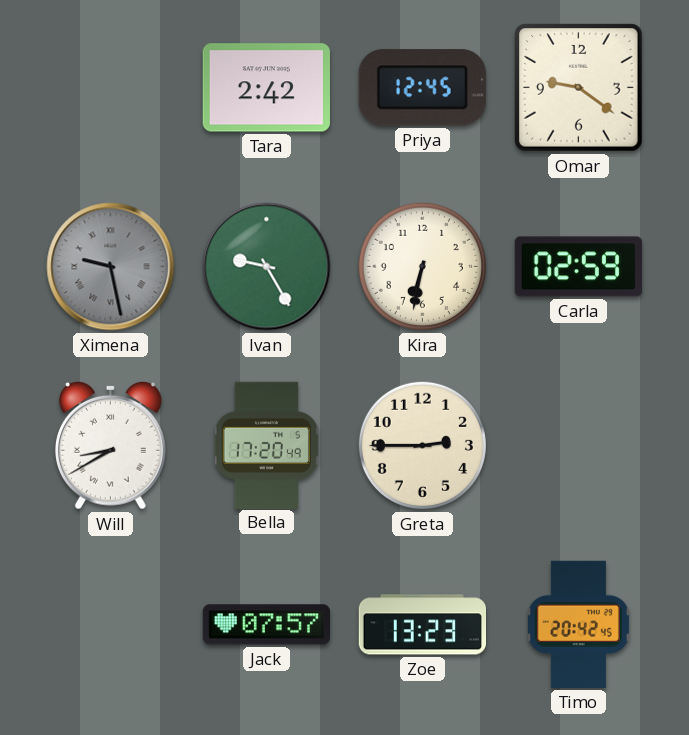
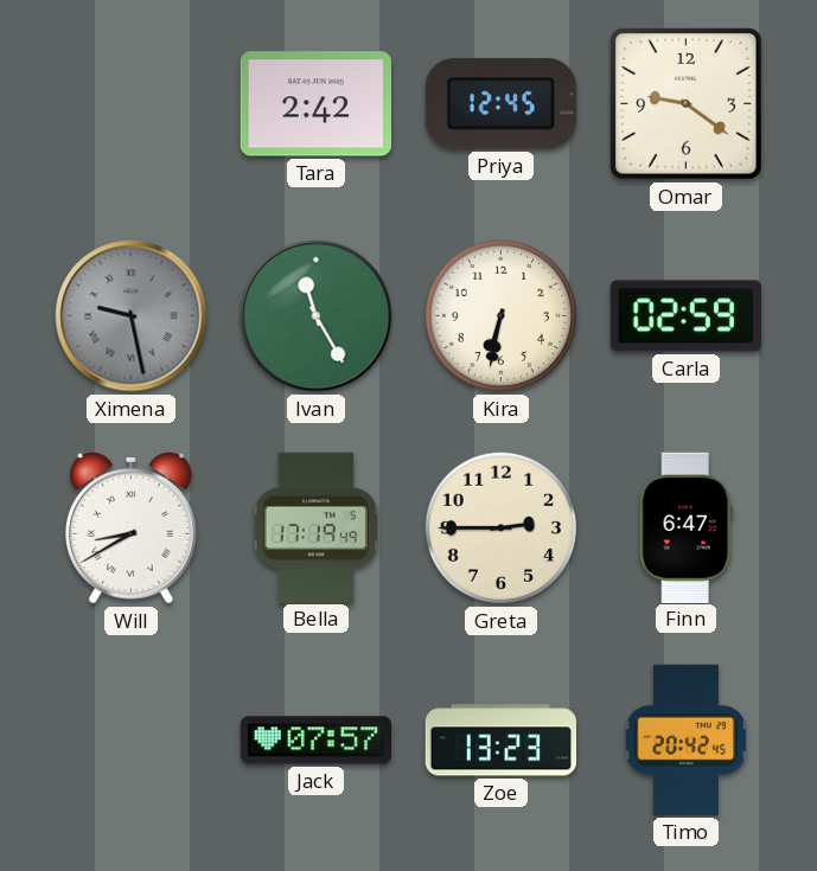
Ivan: 9:25 -> 11:25
Bella: 17:20 -> 17:19
Finn: none -> 6:47
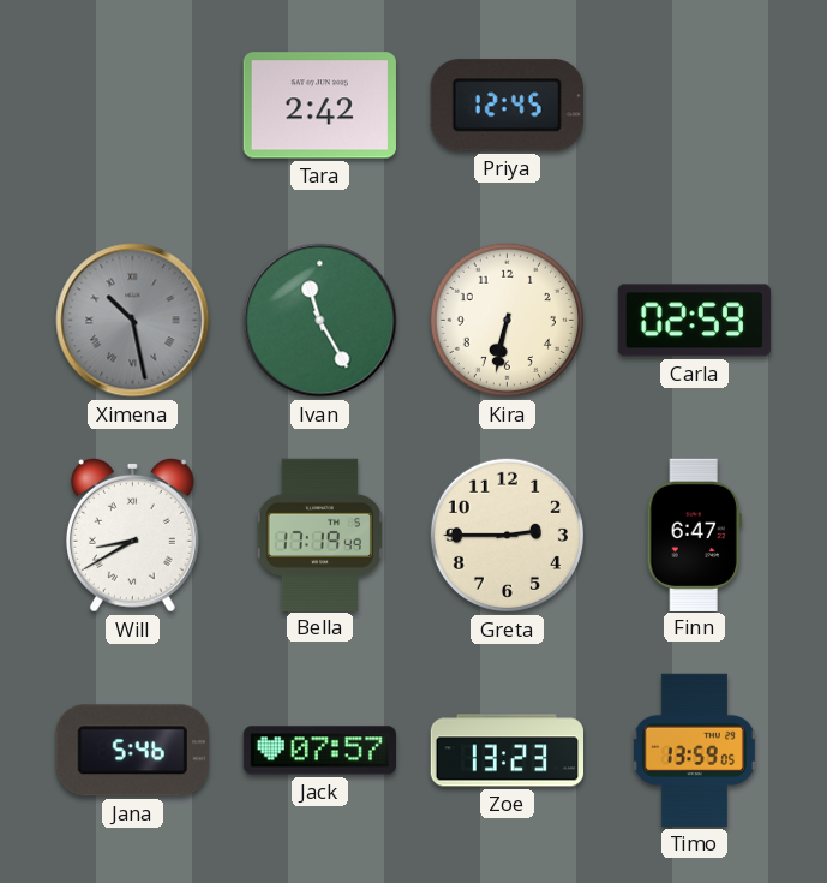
Omar: 9:21 -> none
Ximena: 9:28 -> 10:28
Jana: none -> 5:46
Timo: 20:42 -> 13:59
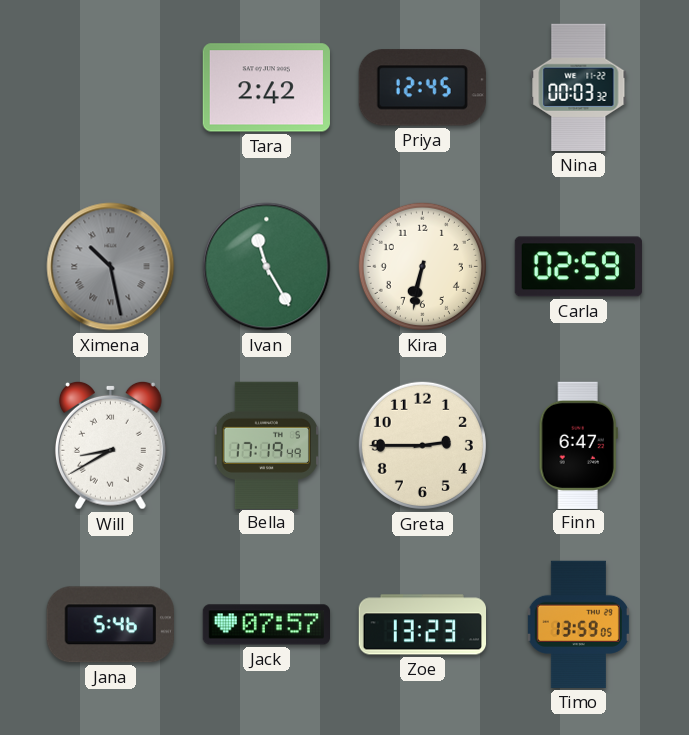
Nina: none -> 00:03
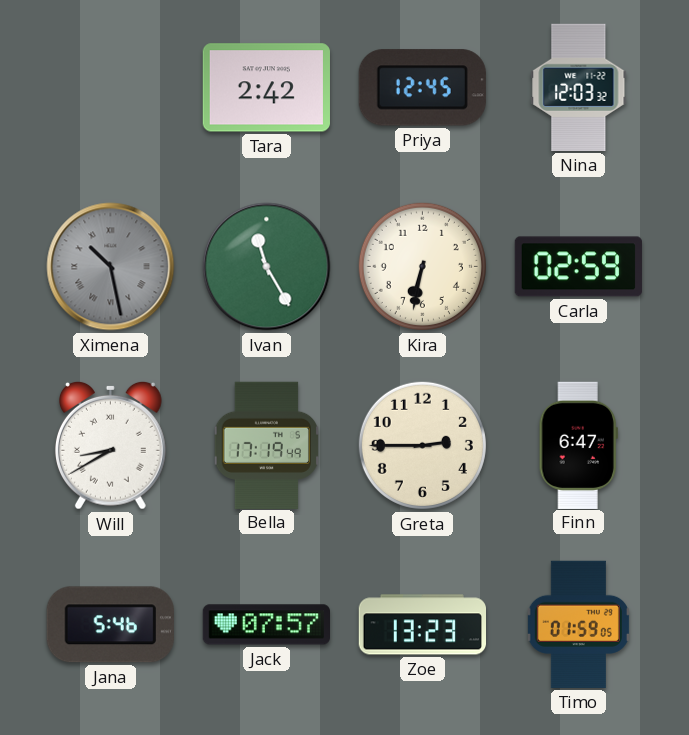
Nina: 00:03 -> 12:03
Timo: 13:59 -> 01:59
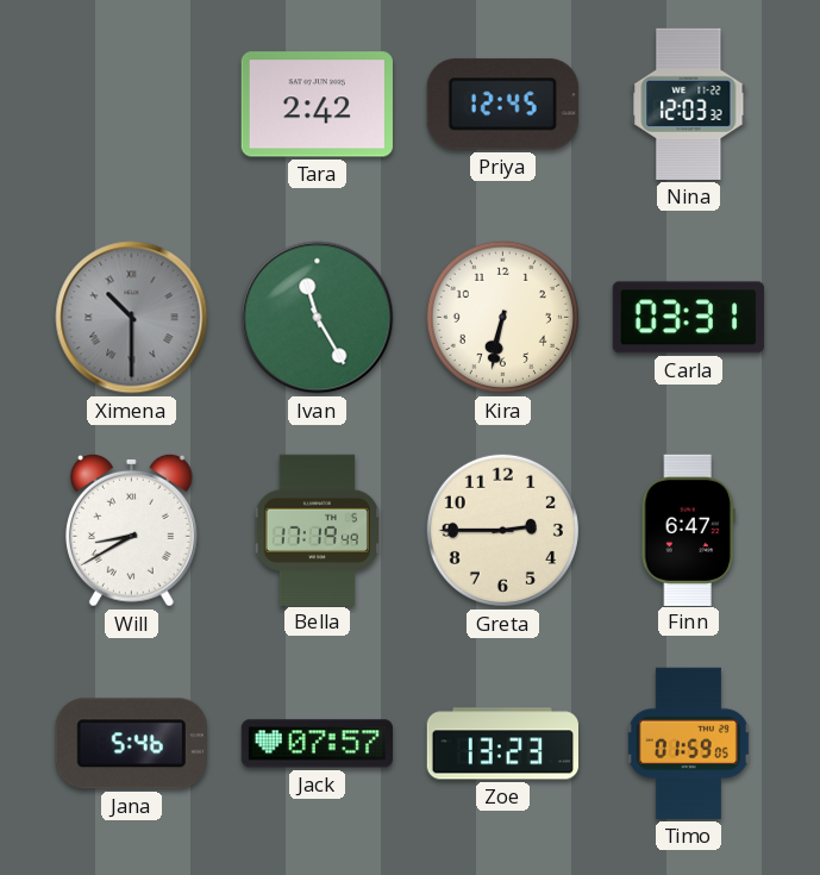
Ximena: 10:28 -> 10:30
Carla: 02:59 -> 03:31
